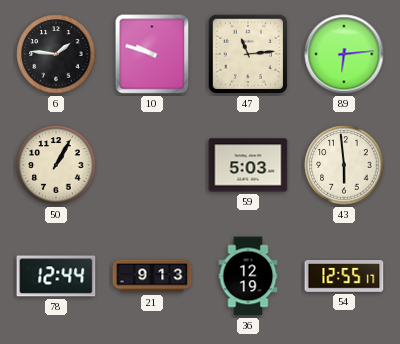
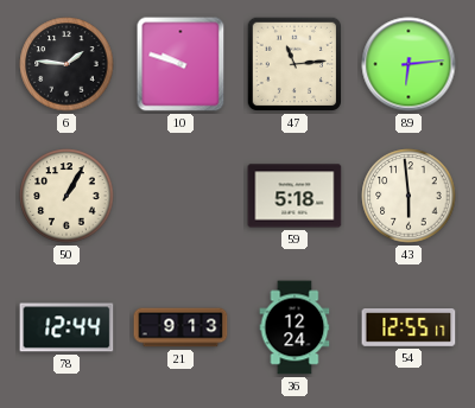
59: 5:03 -> 5:18
36: 12:19 -> 12:24
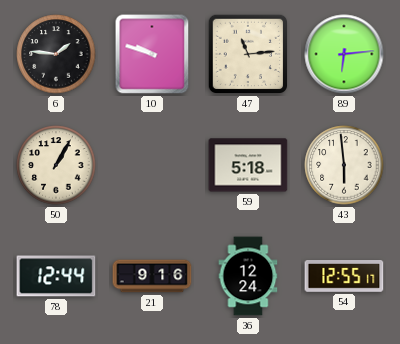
21: 9:13 -> 9:16
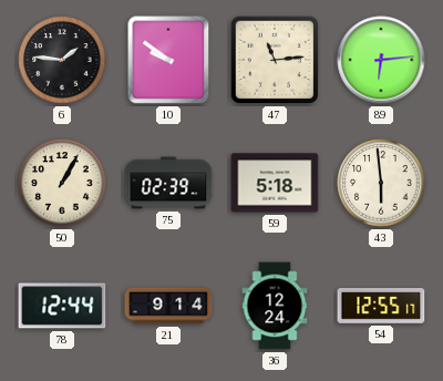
10: 9:48 -> 9:51
75: none -> 02:39
21: 9:16 -> 9:14
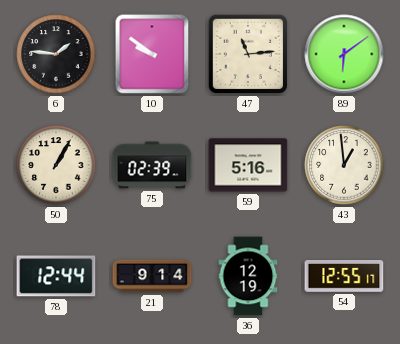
89: 6:14 -> 6:09
59: 5:18 -> 5:16
43: 5:59 -> 12:59
36: 12:24 -> 12:19
